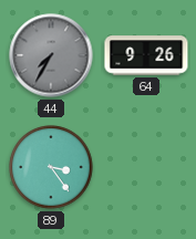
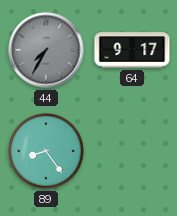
64: 9:26 -> 9:17
89: 3:24 -> 8:24
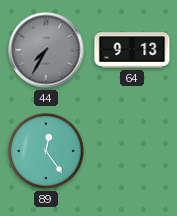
64: 9:17 -> 9:13
89: 8:24 -> 12:24
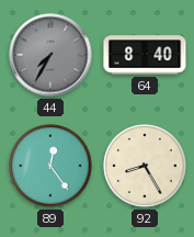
64: 9:13 -> 8:40
92: none -> 8:25
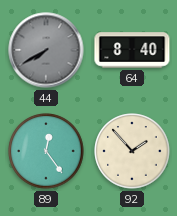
44: 7:35 -> 7:40
92: 8:25 -> 1:53
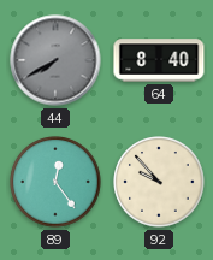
92: 1:53 -> 9:53
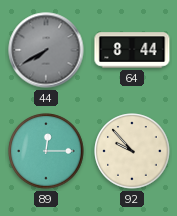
64: 8:40 -> 8:44
89: 12:24 -> 12:15
